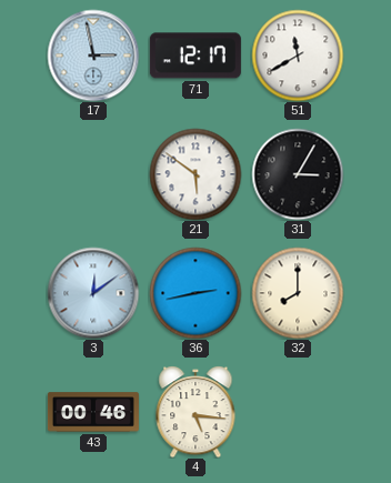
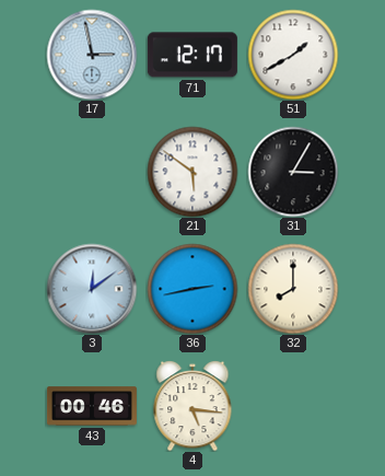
51: 11:40 -> 1:40
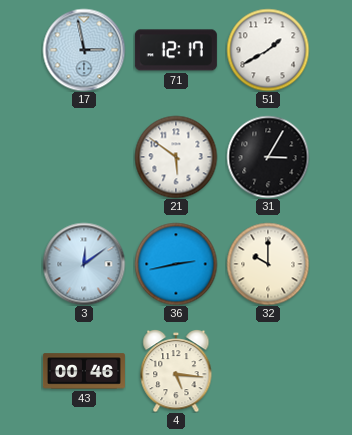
32: 8:00 -> 10:00
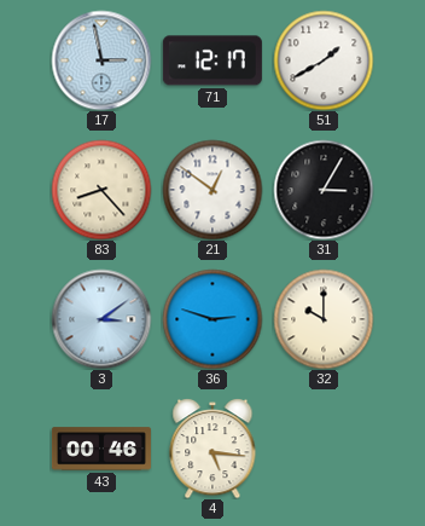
83: none -> 8:23
21: 5:51 -> 12:51
3: 12:09 -> 3:09
36: 2:43 -> 2:48
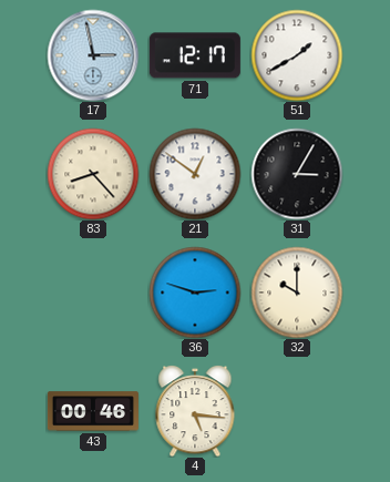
3: 3:09 -> none
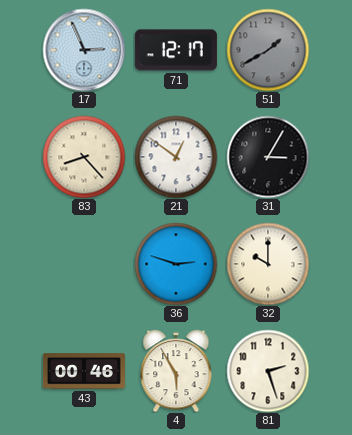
17: 2:58 -> 2:56
51 dial: white -> grey
4: 5:16 -> 5:55
81: none -> 2:27
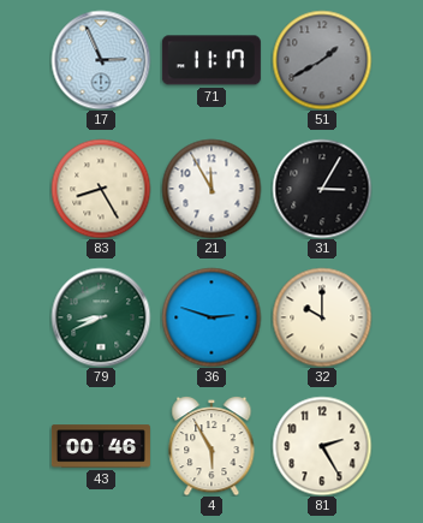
71: 12:17 -> 11:17
83: 8:23 -> 8:25
21: 12:51 -> 11:55
79: none -> 8:41
81: 2:27 -> 2:25
